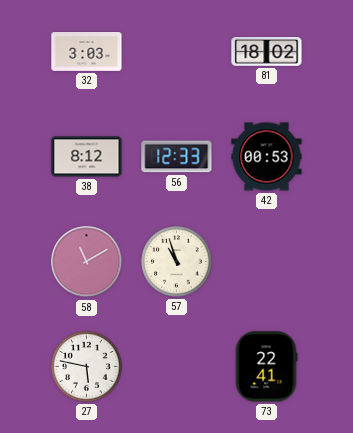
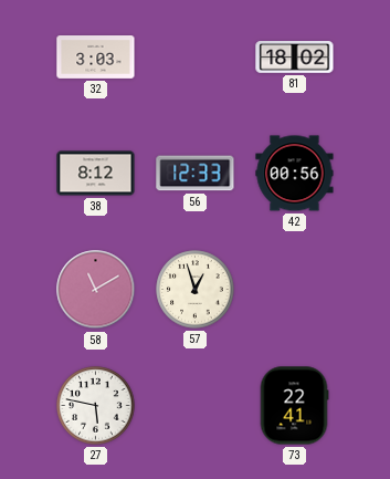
42: 00:53 -> 00:56
57: 10:57 -> 12:57
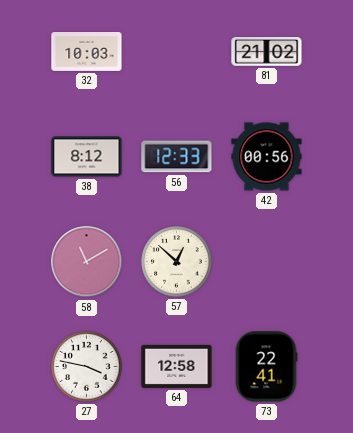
32: 3:03 -> 10:03
81: 18:02 -> 21:02
57: 12:57 -> 12:52
27: 5:47 -> 3:47
64: none -> 12:58
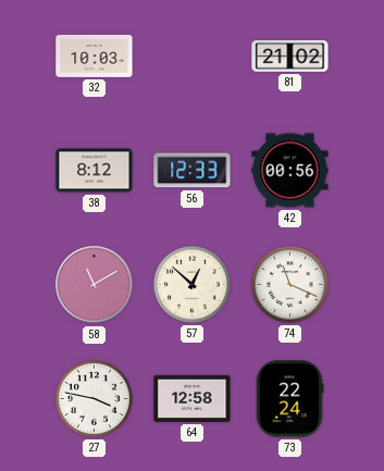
74: none -> 11:19
73: 22:41 -> 22:24
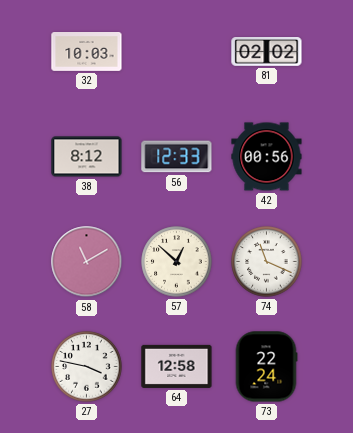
81: 21:02 -> 02:02
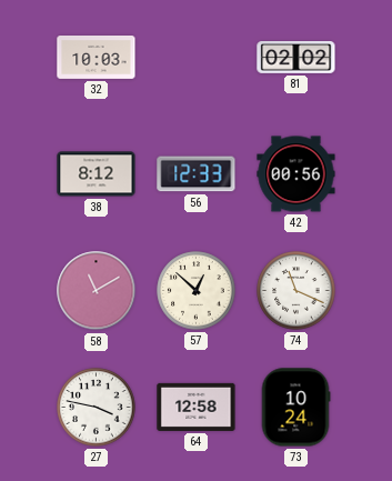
73: 22:24 -> 10:24
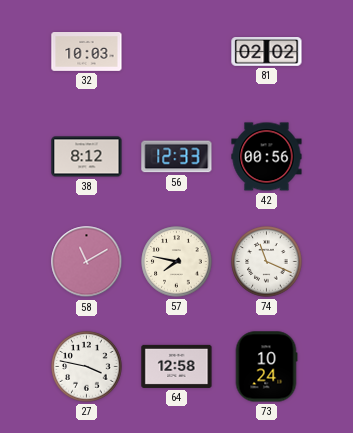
57: 12:52 -> 7:47
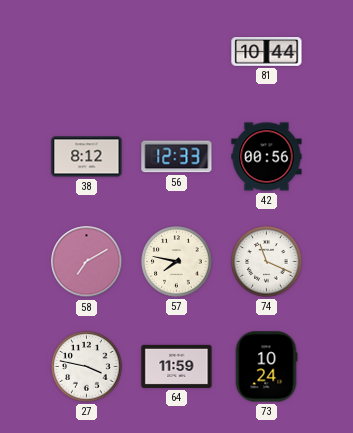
32: 10:03 -> none
81: 02:02 -> 10:44
58: 11:10 -> 7:10
64: 12:58 -> 11:59
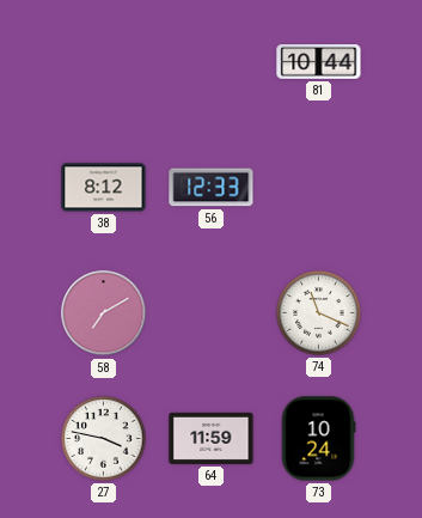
42: 00:56 -> none
57: 7:47 -> none
